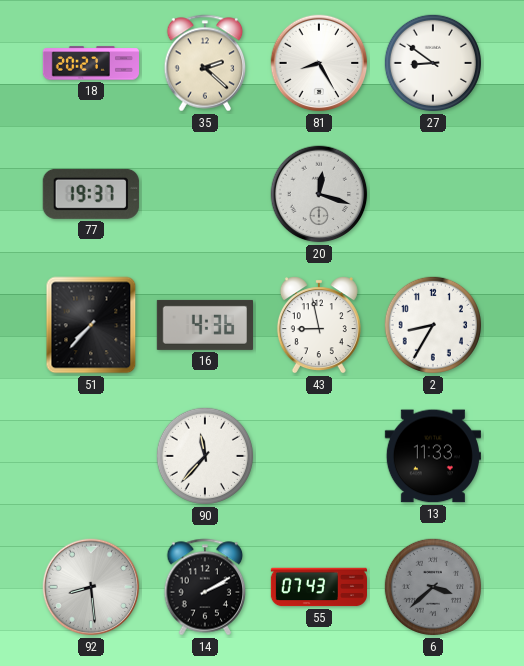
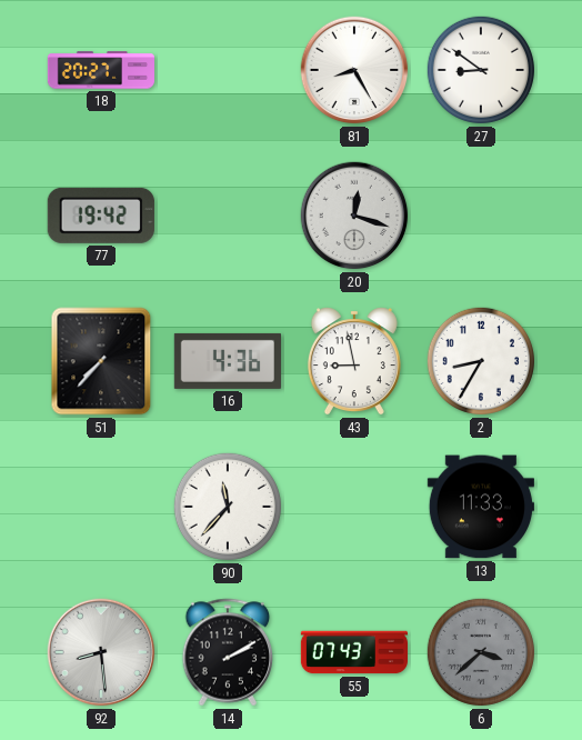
35: 2:22 -> none
77: 19:37 -> 19:42
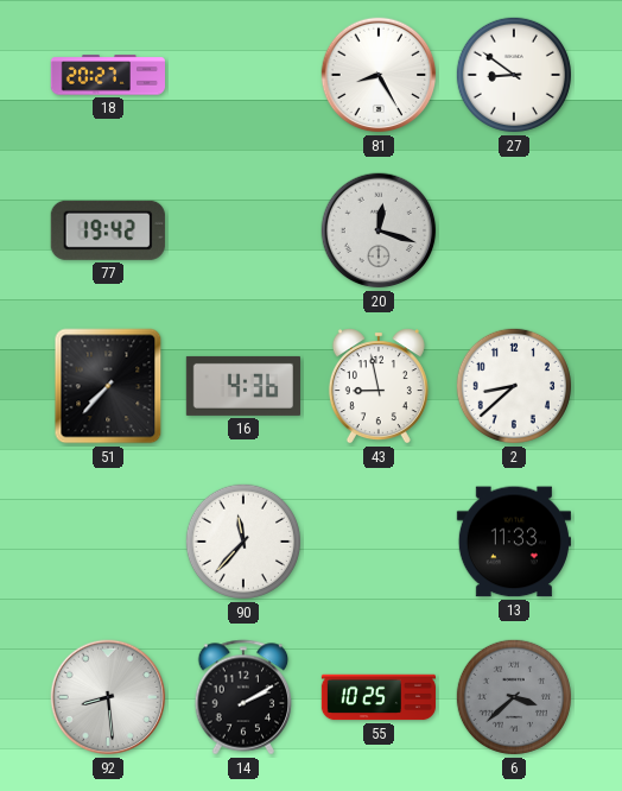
2: 8:35 -> 8:38
55: 07:43 -> 10:25
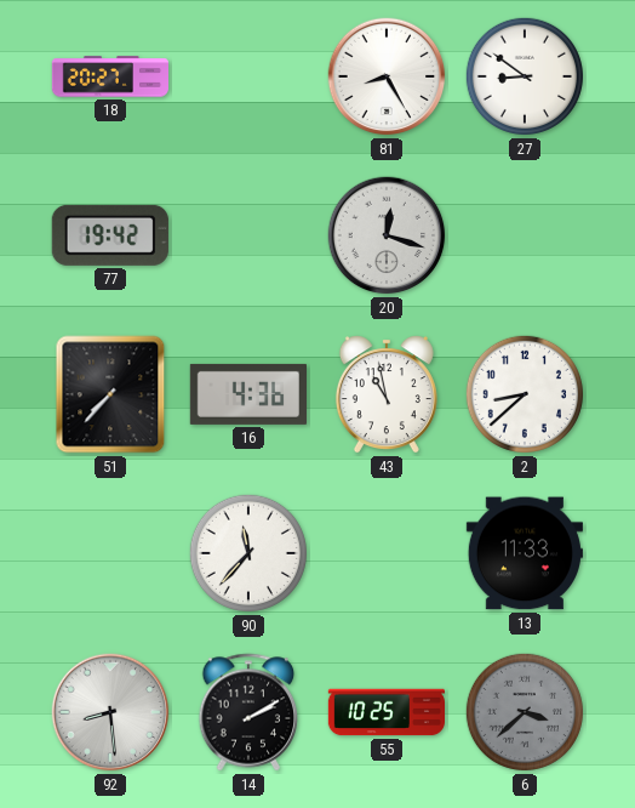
43: 8:58 -> 10:58
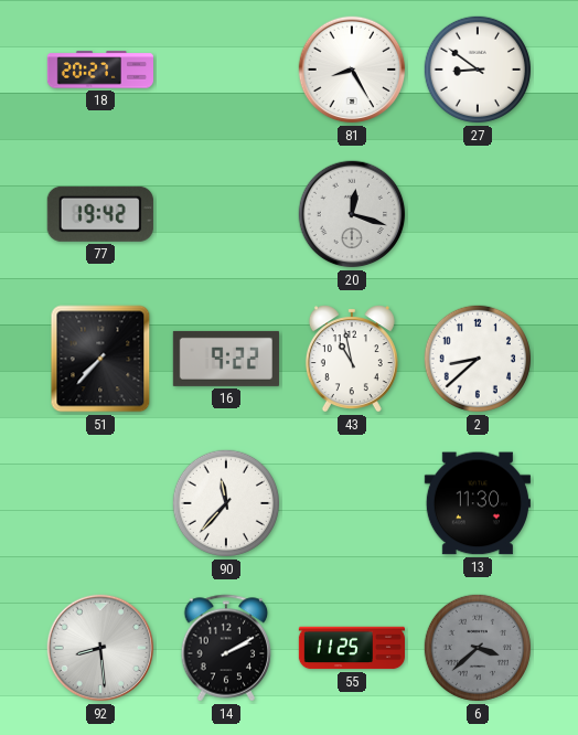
16: 4:36 -> 9:22
13: 11:33 -> 11:30
55: 10:25 -> 11:25
